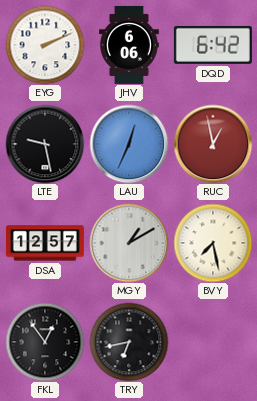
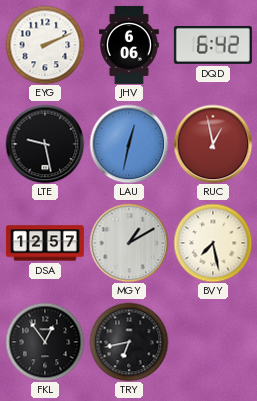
LAU: 12:34 -> 12:32
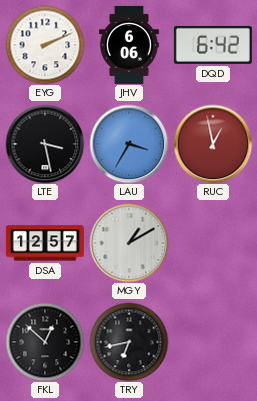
LTE: 9:28 -> 3:28
LAU: 12:32 -> 3:35
BVY: 7:28 -> none
FKL: 12:54 -> 12:52
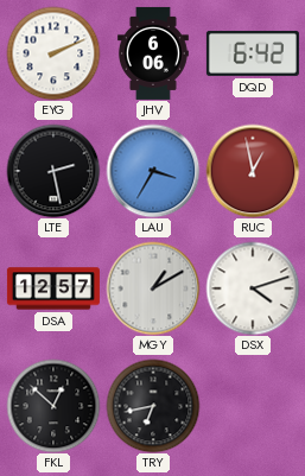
LTE: 3:28 -> 2:28
DSX: none -> 4:12
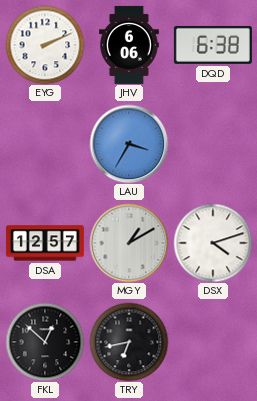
DQD: 6:42 -> 6:38
LTE: 2:28 -> none
RUC: 12:58 -> none
